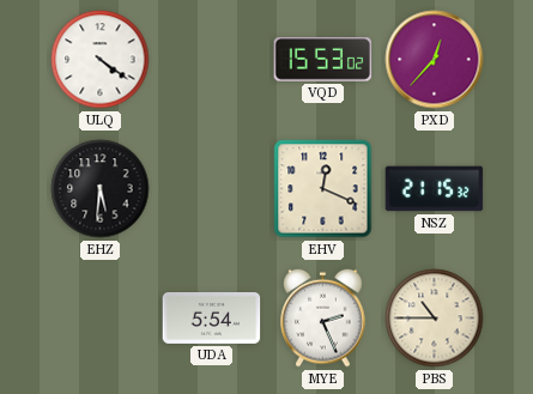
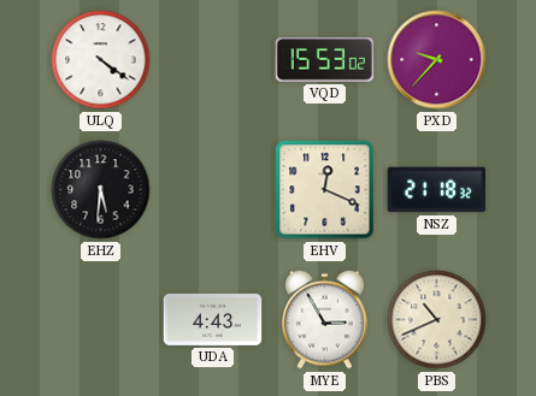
PXD: 12:37 -> 9:37
NSZ: 21:15 -> 21:18
UDA: 5:54 -> 4:43
MYE: 2:26 -> 2:55
PBS: 10:45 -> 10:41
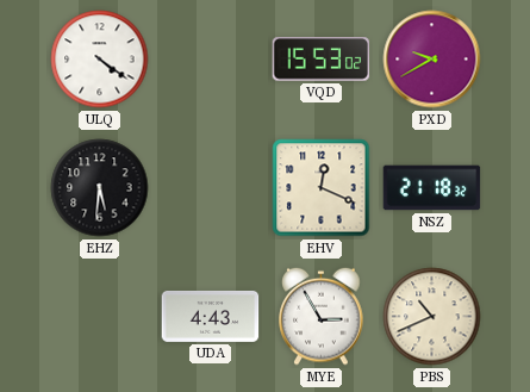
PXD: 9:37 -> 9:40
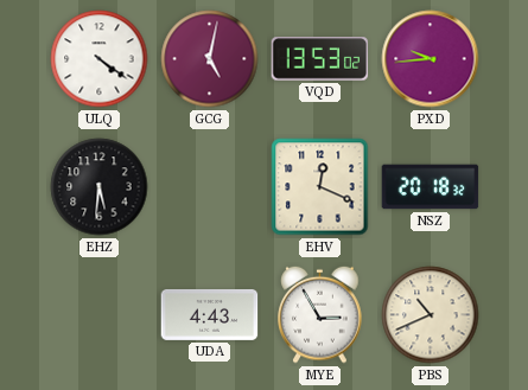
GCG: none -> 5:02
VQD: 15:53 -> 13:53
PXD: 9:40 -> 9:44
NSZ: 21:18 -> 20:18
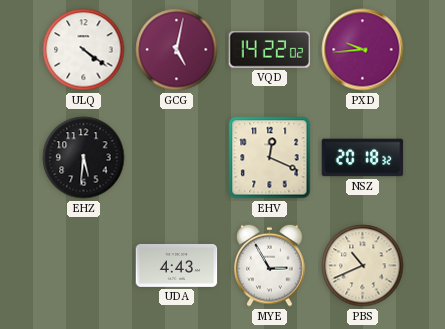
VQD: 13:53 -> 14:22
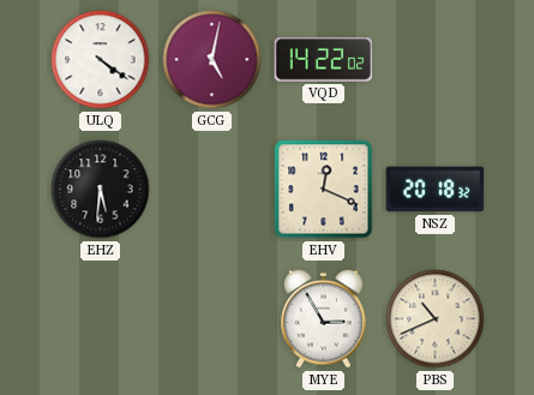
PXD: 9:44 -> none
UDA: 4:43 -> none
